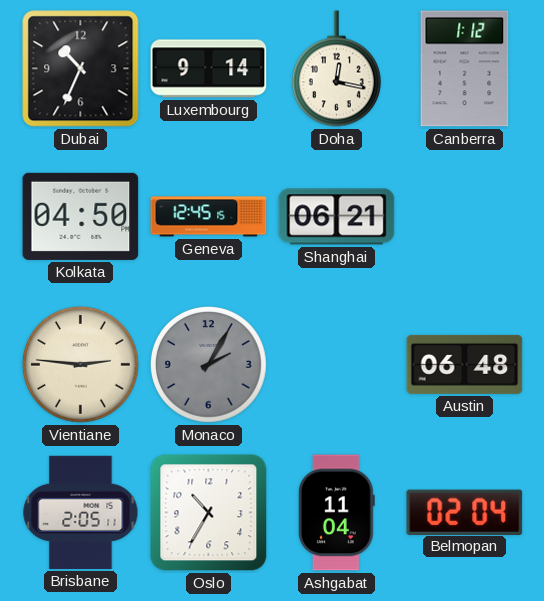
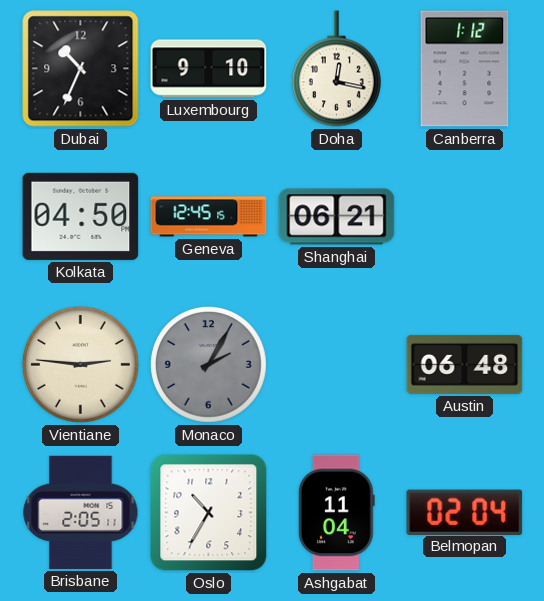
Luxembourg: 9:14 -> 9:10
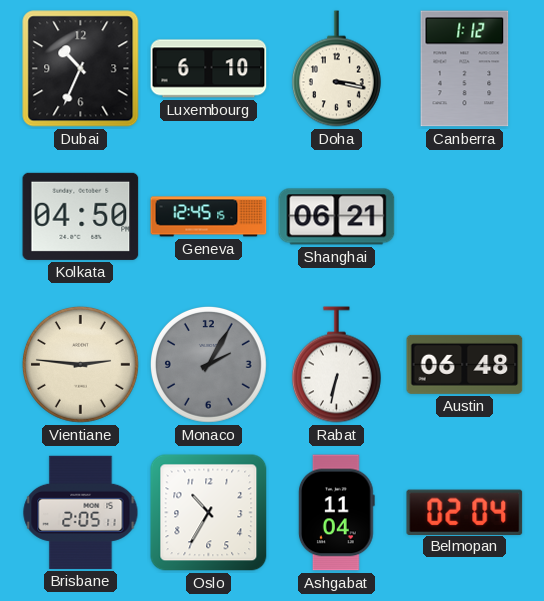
Luxembourg: 9:10 -> 6:10
Doha: 12:17 -> 3:17
Rabat: none -> 6:32
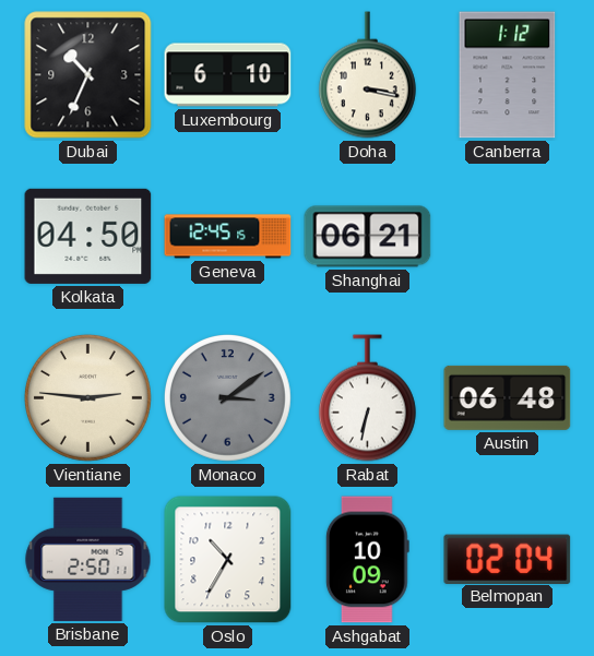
Monaco: 2:05 -> 3:09
Brisbane: 2:05 -> 2:50
Ashgabat: 11:04 -> 10:09
